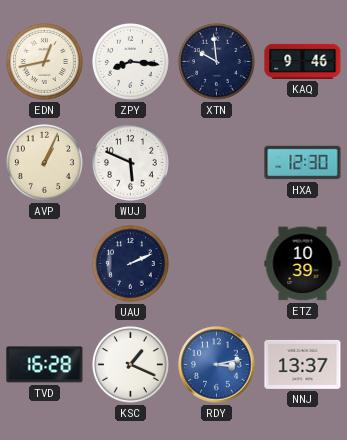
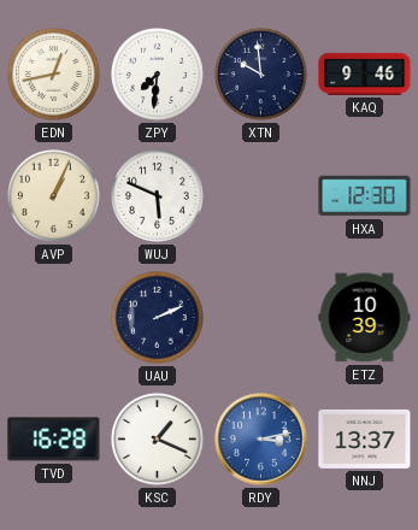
ZPY: 8:16 -> 7:31
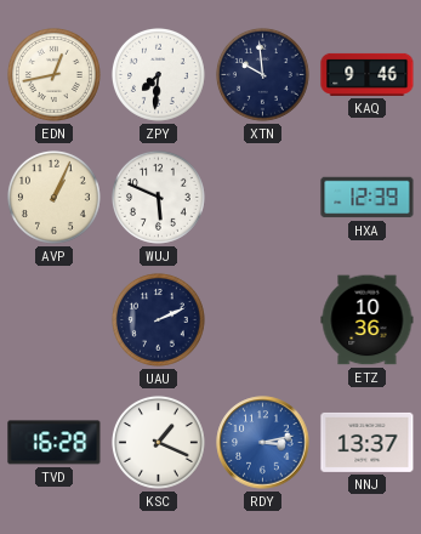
HXA: 12:30 -> 12:39
ETZ: 10:39 -> 10:36
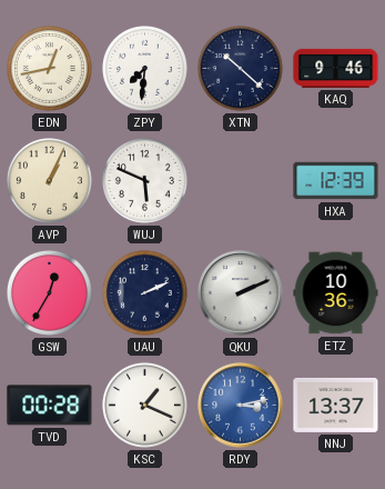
XTN: 9:59 -> 10:22
GSW: none -> 12:35
QKU: none -> 2:11
TVD: 16:28 -> 00:28
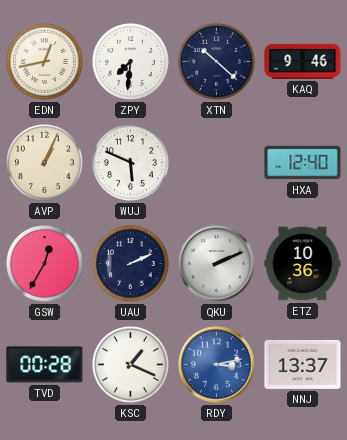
HXA: 12:39 -> 12:40
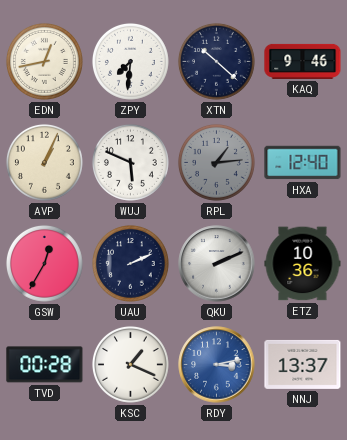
RPL: none -> 1:14
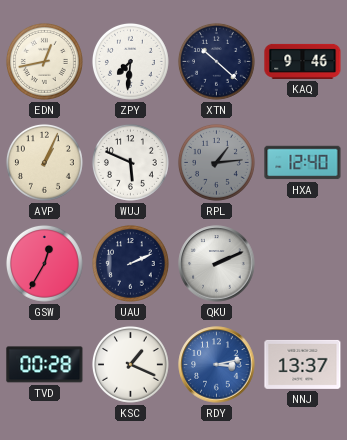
ETZ: 10:36 -> none
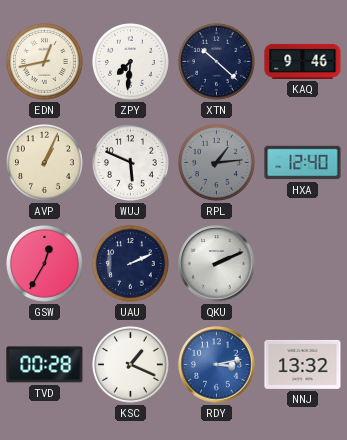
NNJ: 13:37 -> 13:32
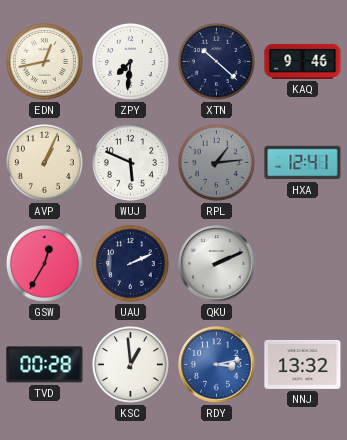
HXA: 12:40 -> 12:41
KSC: 1:19 -> 12:59
